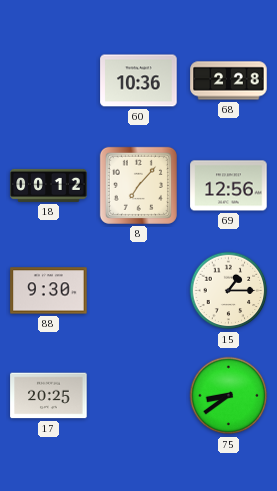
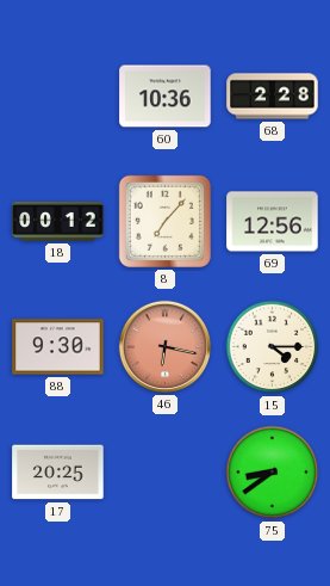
46: none -> 6:17
15: 1:15 -> 4:15
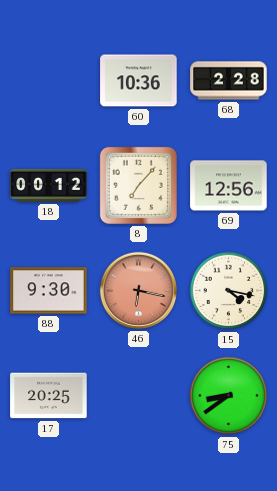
15: 4:15 -> 4:17
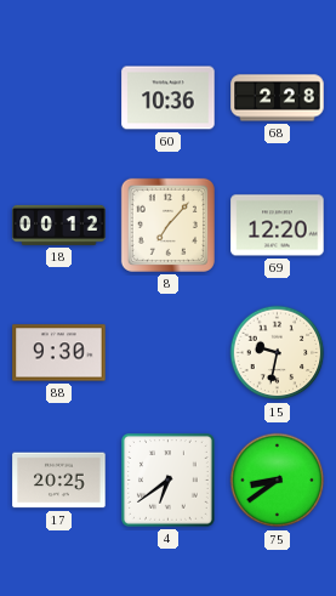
69: 12:56 -> 12:20
46: 6:17 -> none
15: 4:17 -> 9:32
4: none -> 6:39
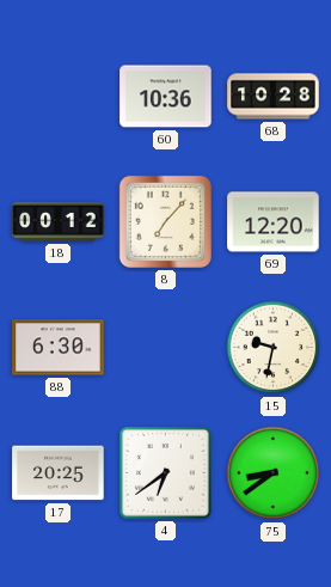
68: 2:28 -> 10:28
88: 9:30 -> 6:30
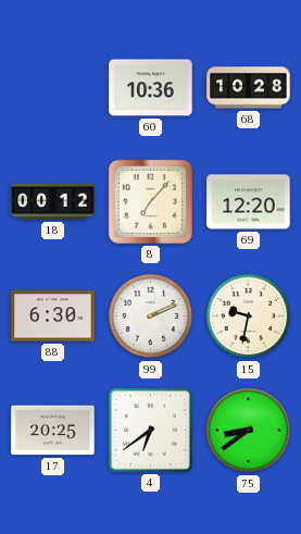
99: none -> 2:11
